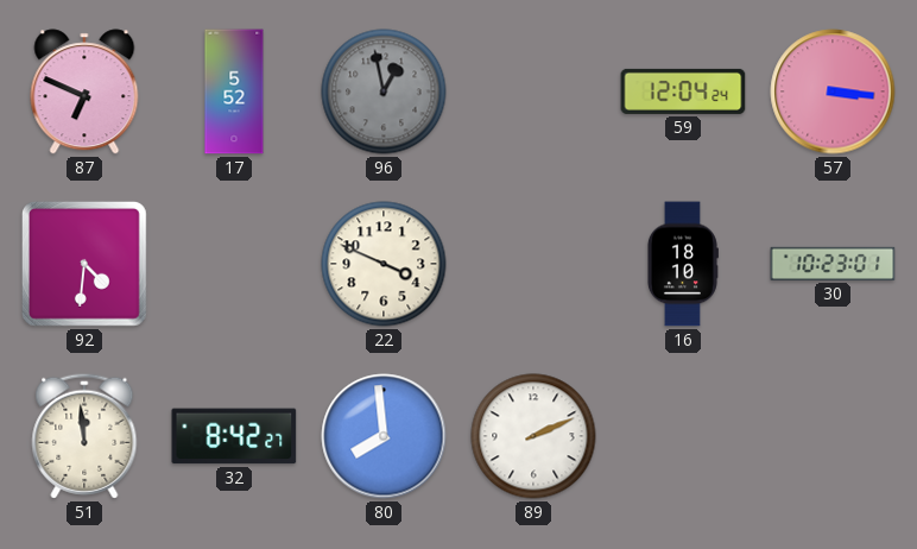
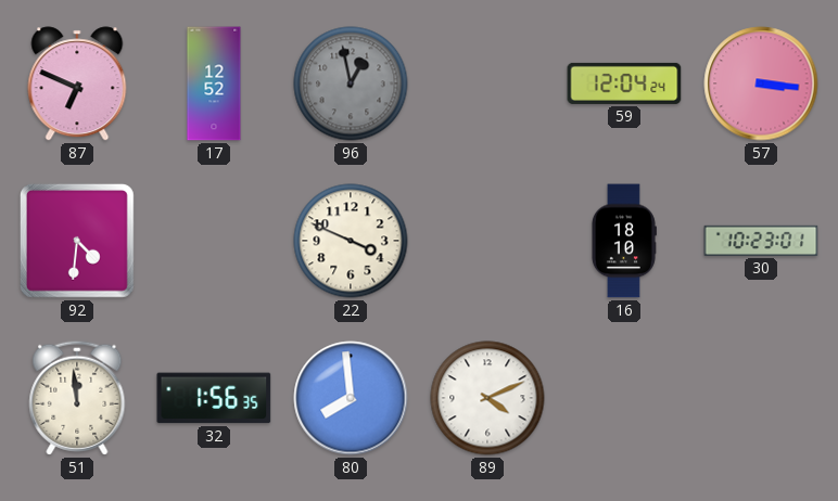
17: 5:52 -> 12:52
32: 8:42 -> 1:56
89: 2:11 -> 4:11
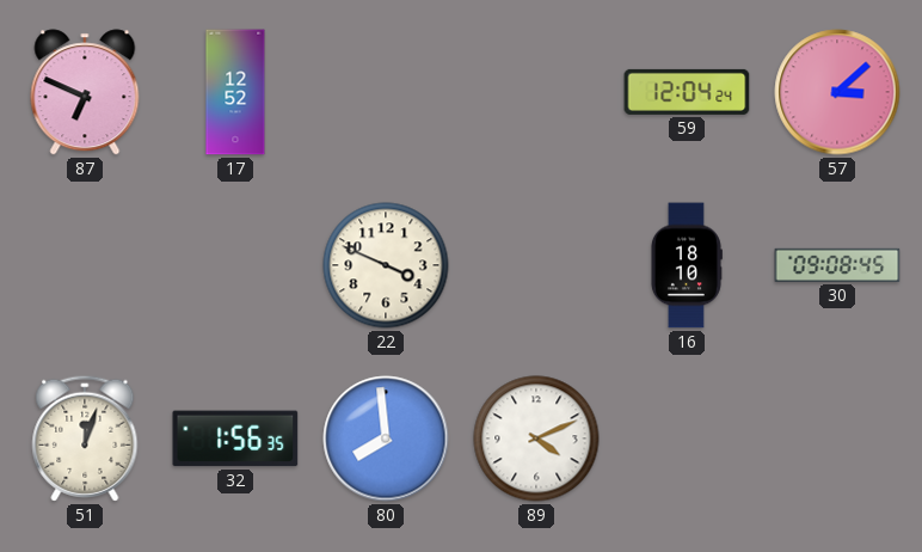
96: 12:58 -> none
57: 3:16 -> 3:08
92: 4:31 -> none
30: 10:23 -> 09:08
51: 11:59 -> 12:03
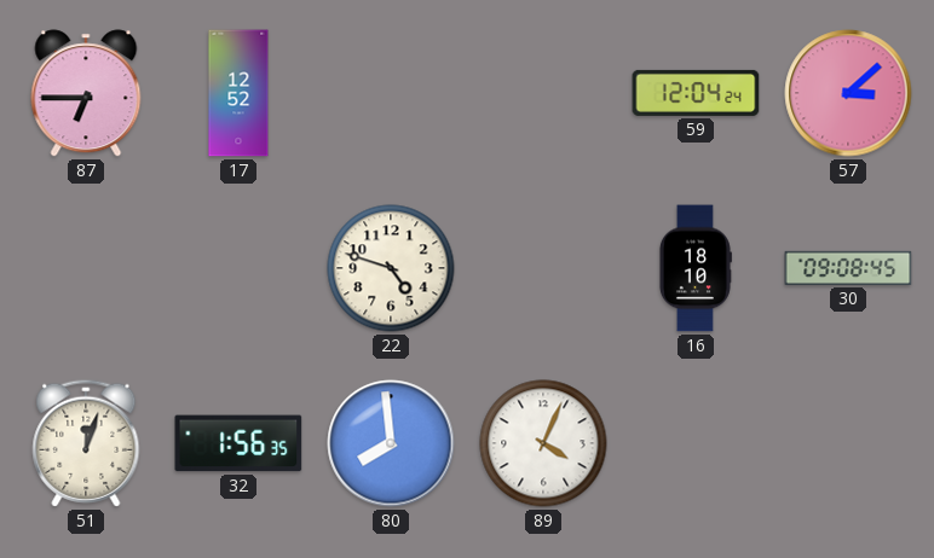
87: 6:49 -> 6:45
22: 3:49 -> 4:48
89: 4:11 -> 4:04
